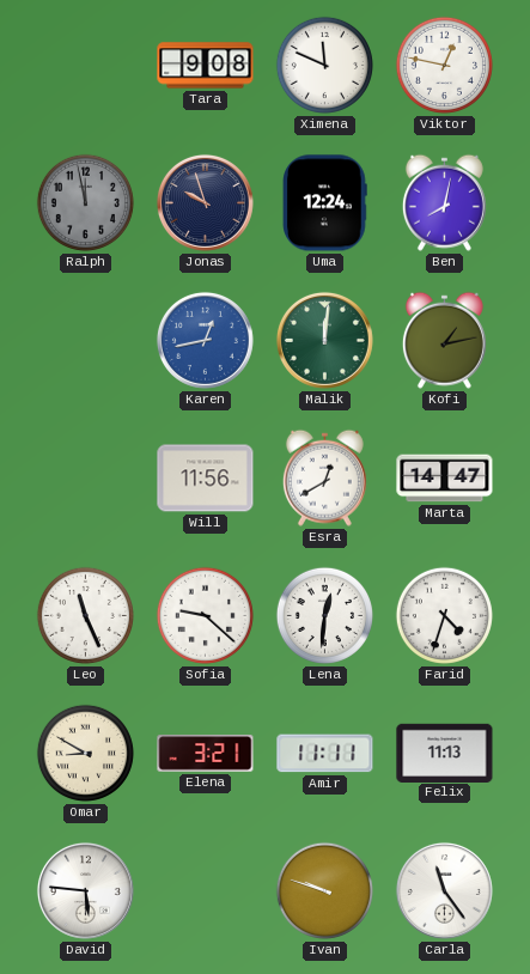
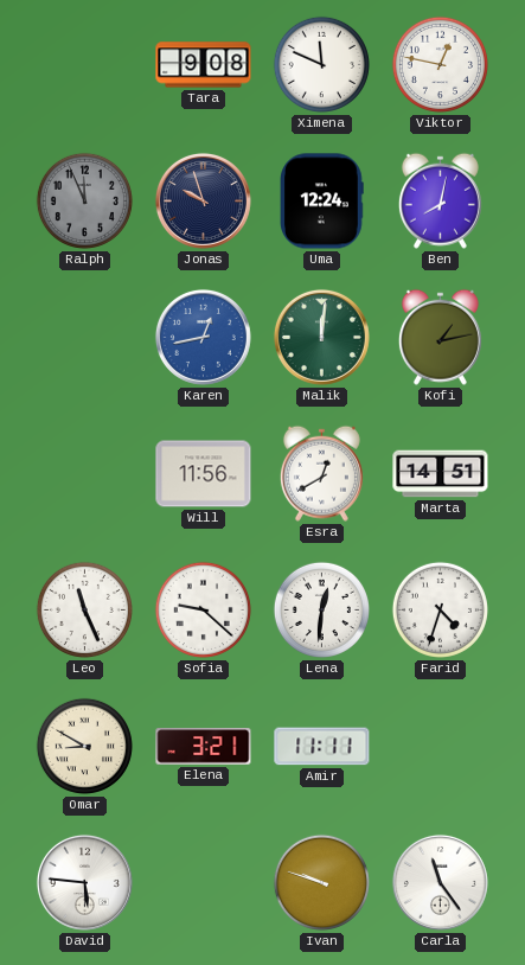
Ralph: 11:58 -> 11:56
Marta: 14:47 -> 14:51
Felix: 11:13 -> none
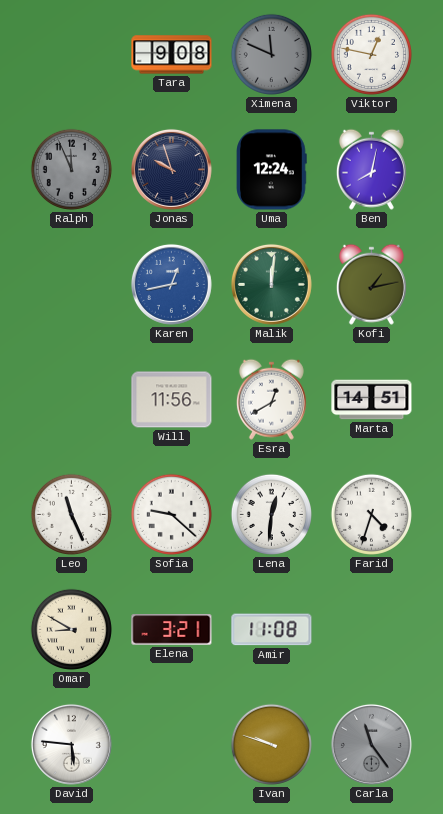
Ximena dial: white -> grey
Amir: 11:11 -> 11:08
Carla dial: white -> grey
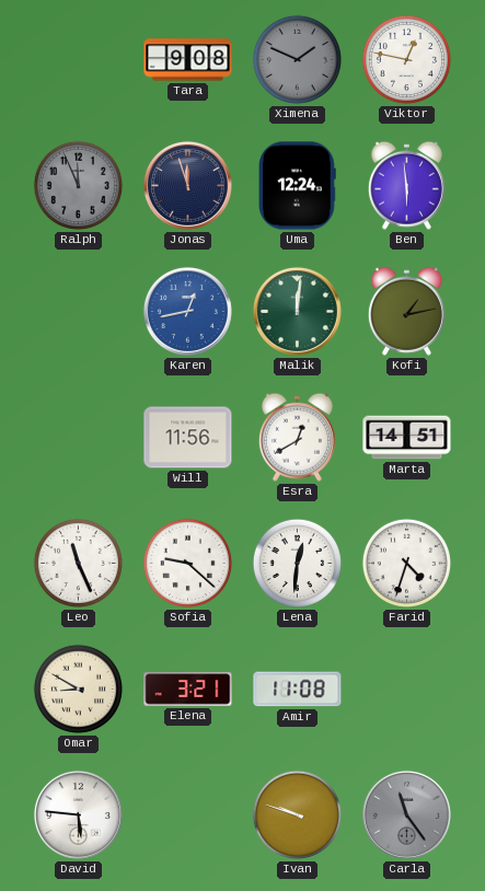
Ximena: 11:49 -> 1:49
Jonas: 9:57 -> 11:57
Ben: 8:02 -> 5:59
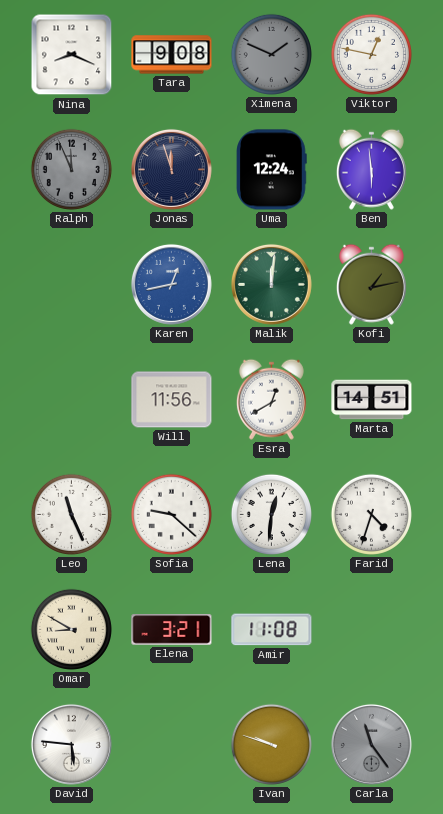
Nina: none -> 8:19
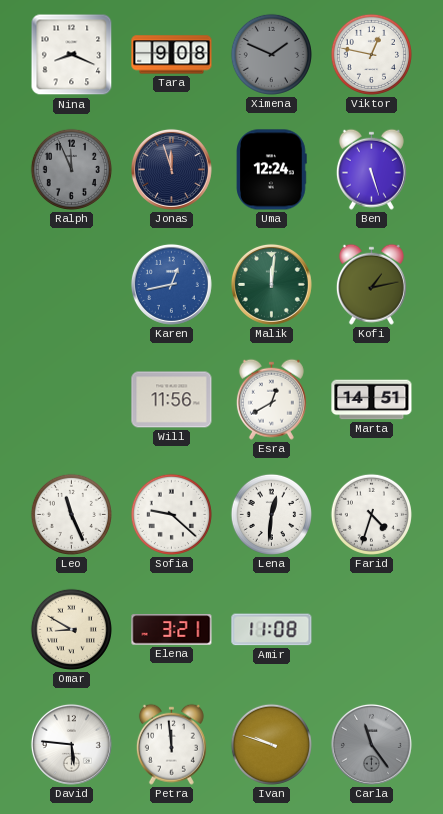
Ben: 5:59 -> 5:27
Petra: none -> 11:59
